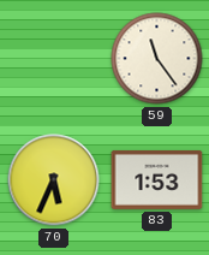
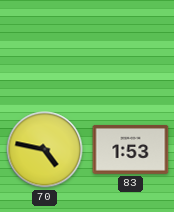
59: 11:24 -> none
70: 5:34 -> 4:47
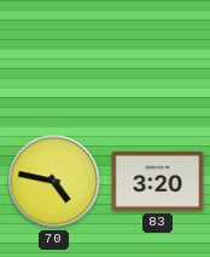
83: 1:53 -> 3:20
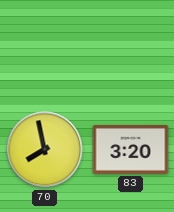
70: 4:47 -> 7:58
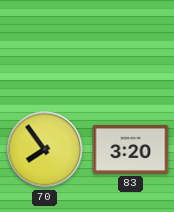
70: 7:58 -> 7:54
